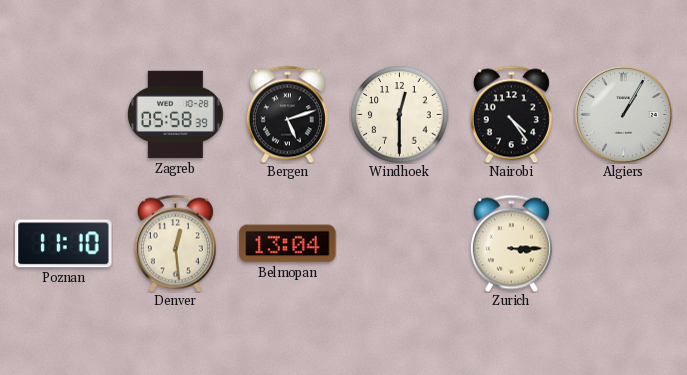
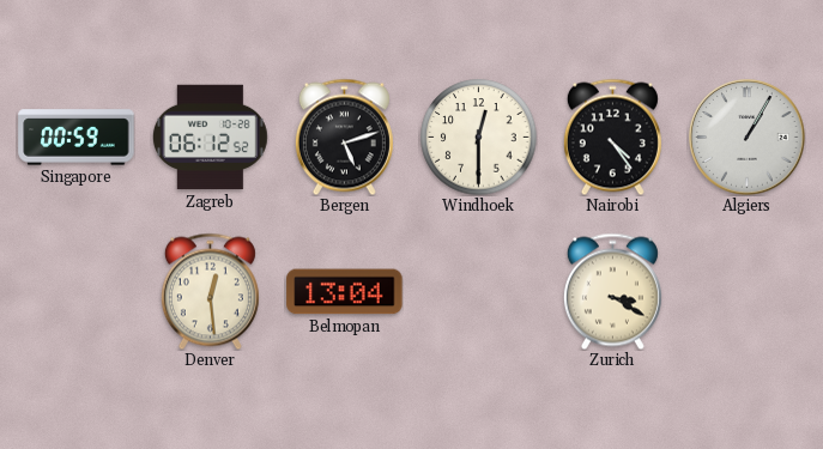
Singapore: none -> 00:59
Zagreb: 05:58 -> 06:12
Poznan: 11:10 -> none
Zurich: 3:15 -> 3:20
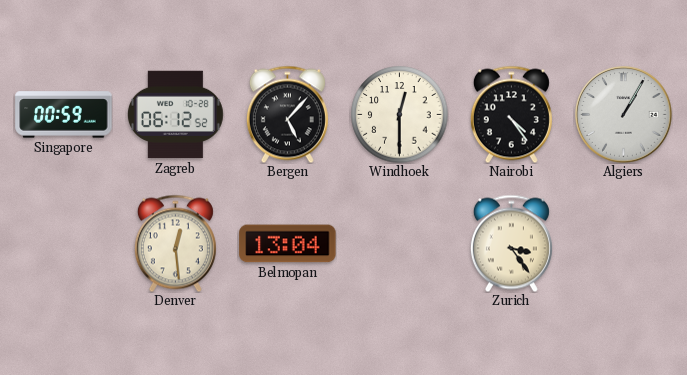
Bergen: 5:12 -> 5:07
Zurich: 3:20 -> 3:24
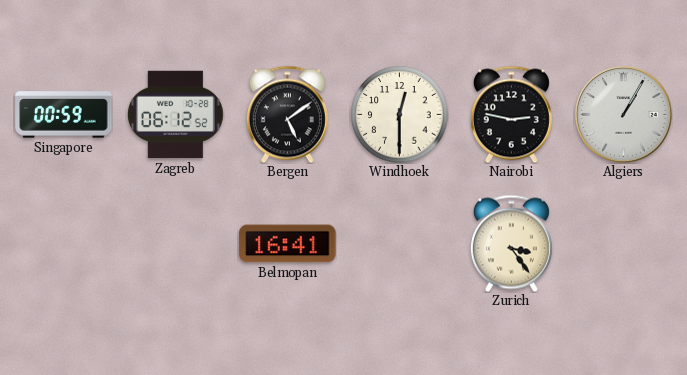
Bergen: 5:07 -> 5:09
Nairobi: 4:24 -> 2:47
Denver: 12:29 -> none
Belmopan: 13:04 -> 16:41
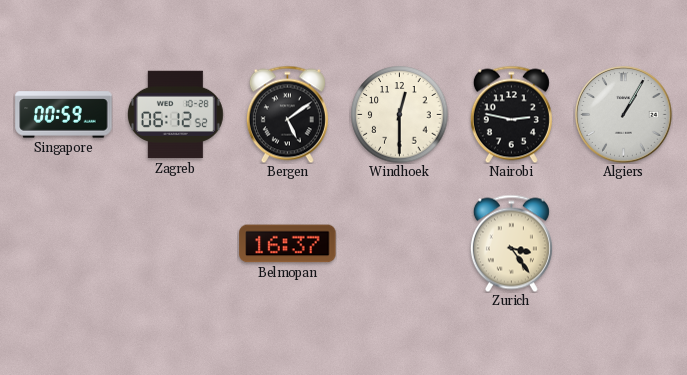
Belmopan: 16:41 -> 16:37
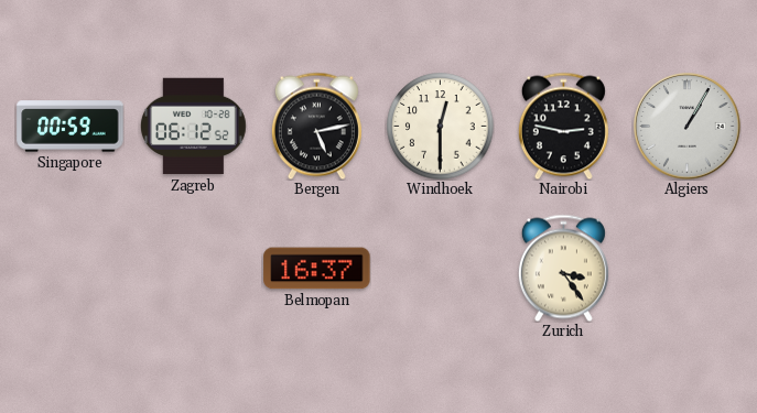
Bergen: 5:09 -> 5:13
